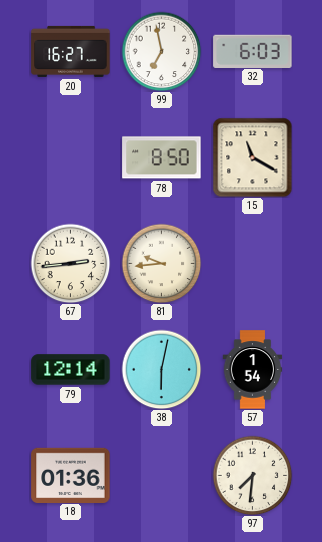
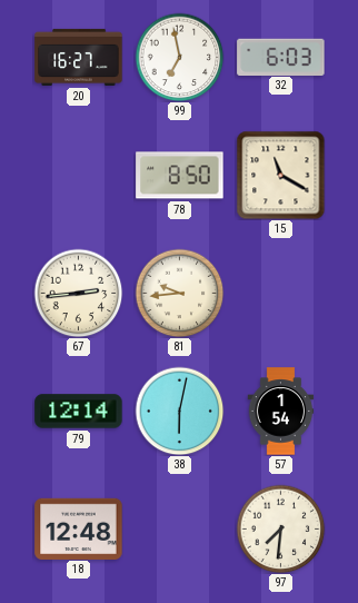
18: 01:36 -> 12:48
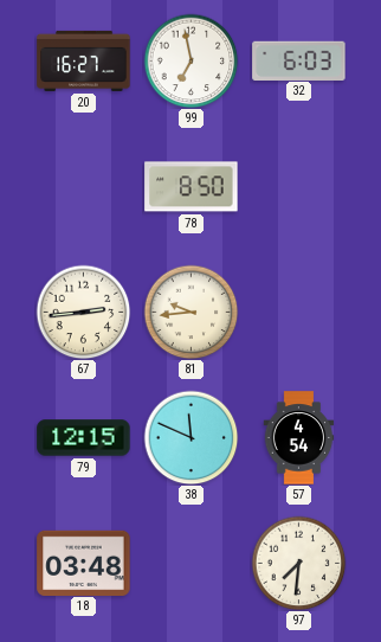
15: 11:20 -> none
79: 12:14 -> 12:15
38: 6:02 -> 11:49
57: 1:54 -> 4:54
18: 12:48 -> 03:48
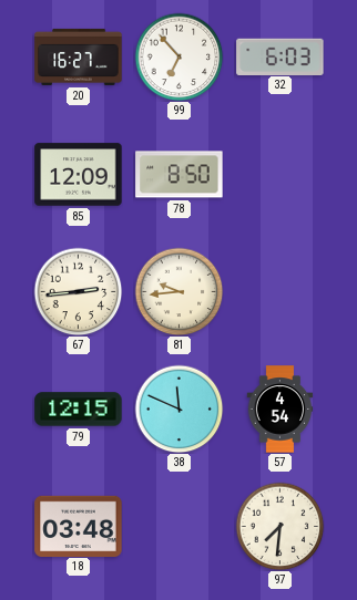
99: 6:58 -> 6:53
85: none -> 12:09
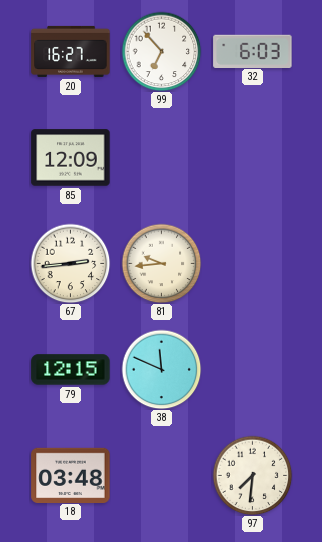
78: 8:50 -> none
57: 4:54 -> none
